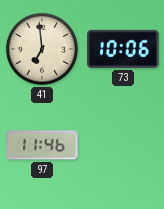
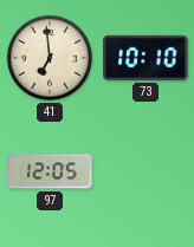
73: 10:06 -> 10:10
97: 11:46 -> 12:05
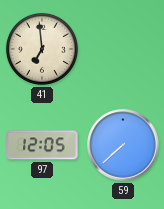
73: 10:10 -> none
59: none -> 7:38
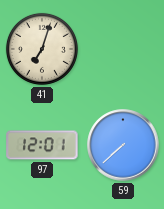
41: 6:59 -> 7:03
97: 12:05 -> 12:01
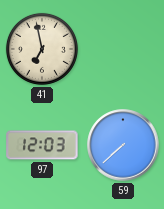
41: 7:03 -> 6:58
97: 12:01 -> 12:03
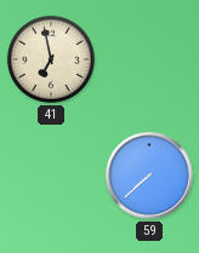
97: 12:03 -> none
